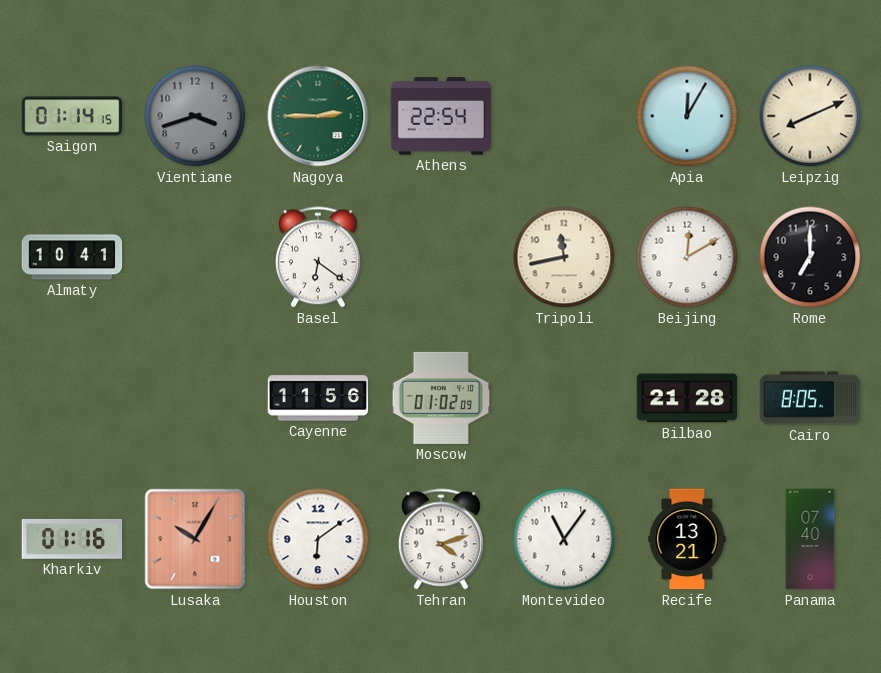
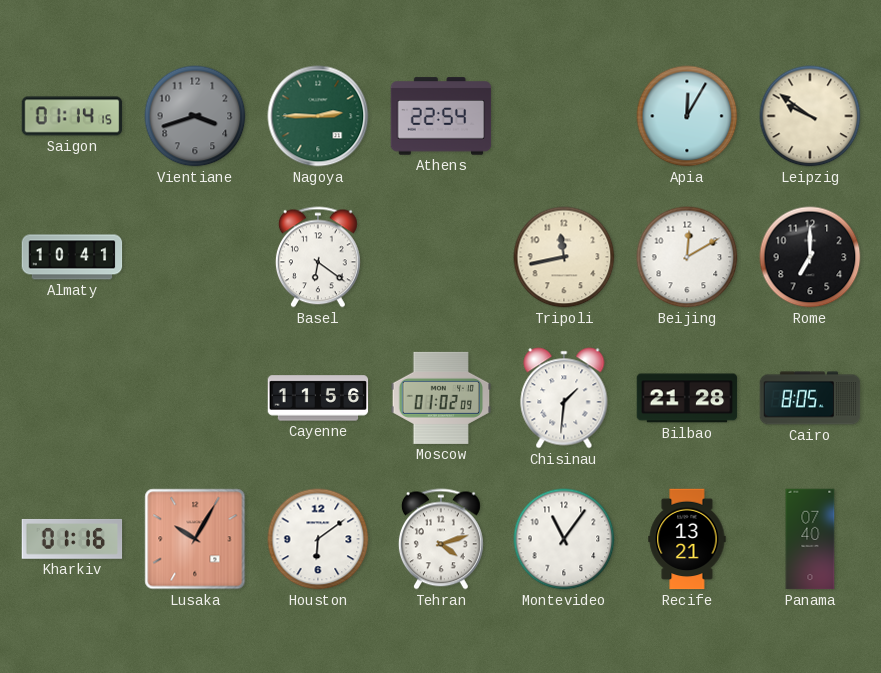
Leipzig: 8:11 -> 9:51
Chisinau: none -> 1:31
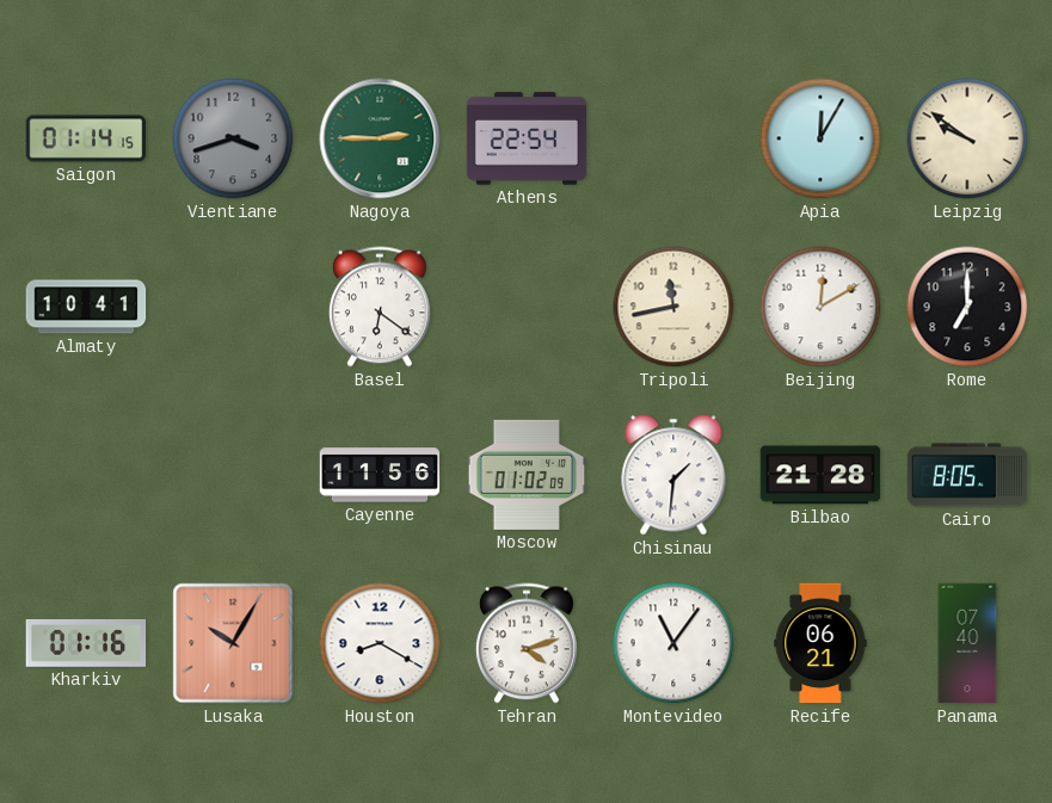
Houston: 6:09 -> 8:20
Recife: 13:21 -> 06:21
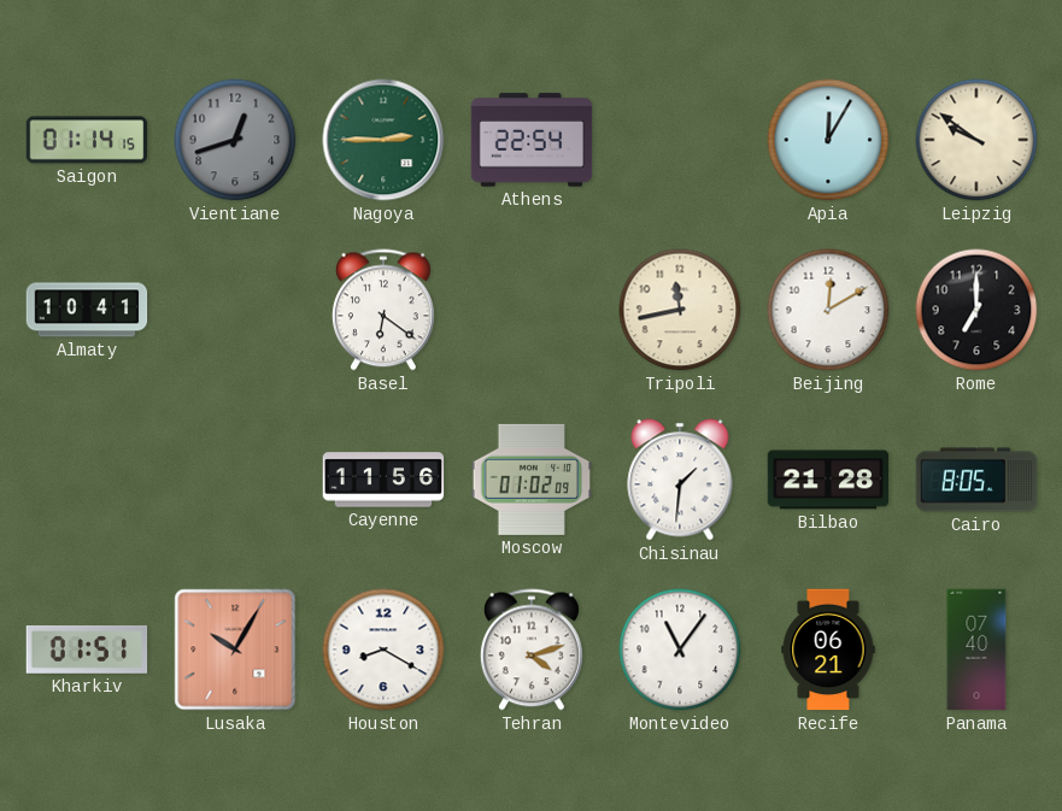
Vientiane: 3:42 -> 12:42
Kharkiv: 01:16 -> 01:51
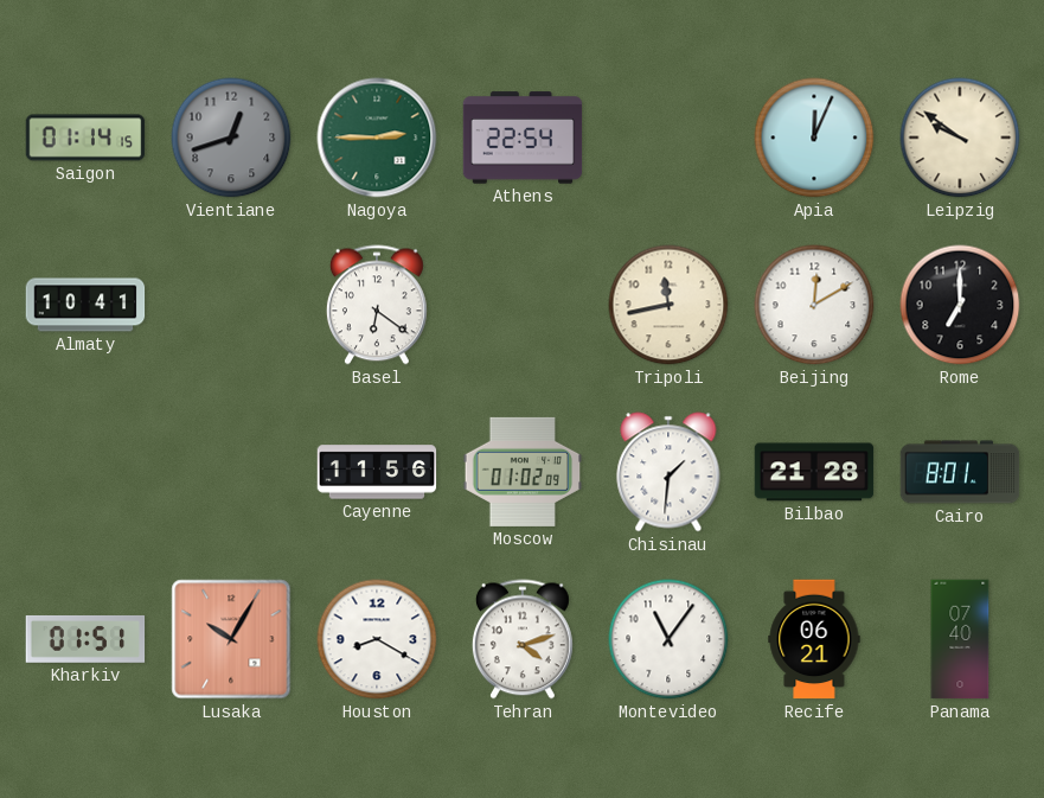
Apia: 12:05 -> 12:04
Cairo: 8:05 -> 8:01
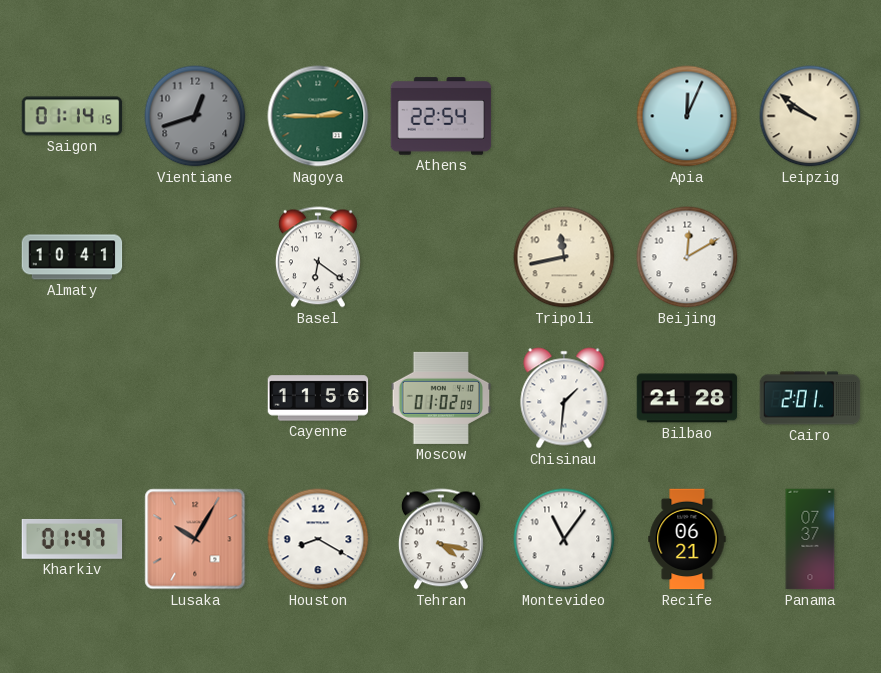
Rome: 7:00 -> none
Cairo: 8:01 -> 2:01
Kharkiv: 01:51 -> 01:47
Tehran: 4:12 -> 4:17
Panama: 07:40 -> 07:37
